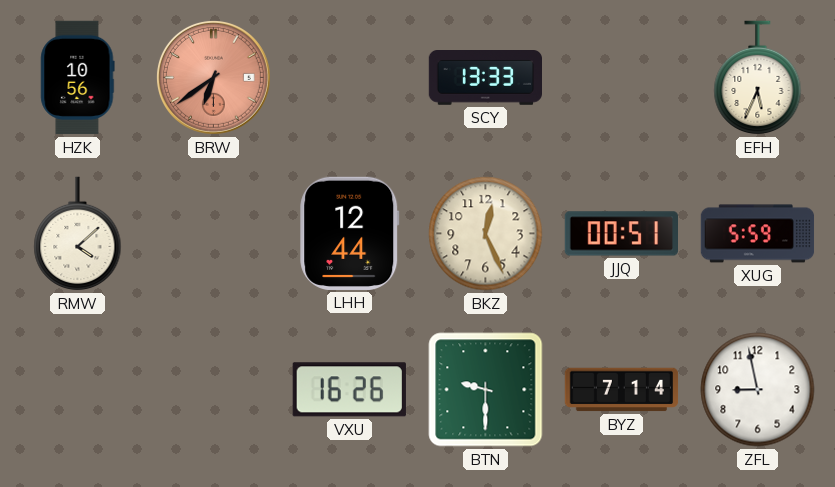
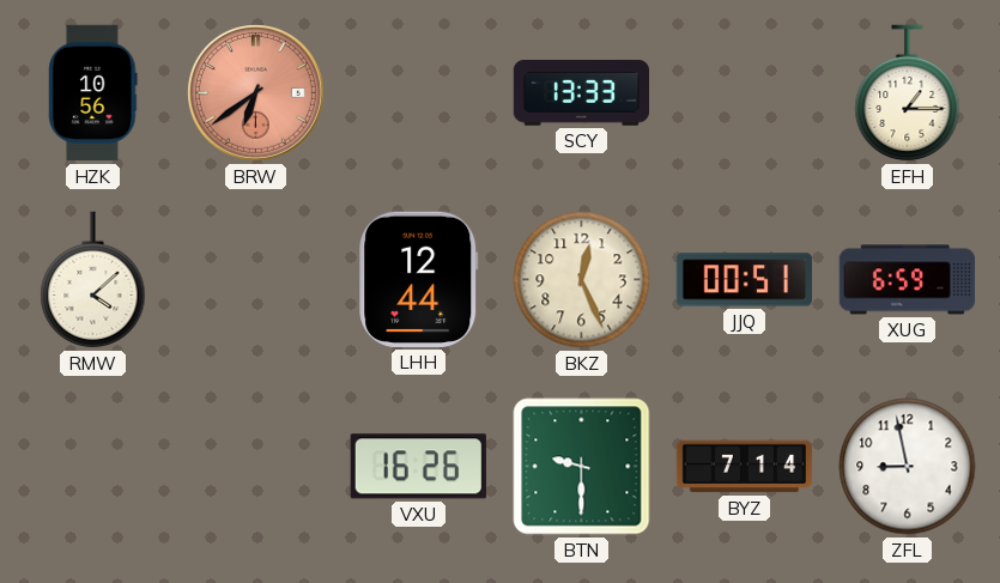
EFH: 5:34 -> 1:15
XUG: 5:59 -> 6:59
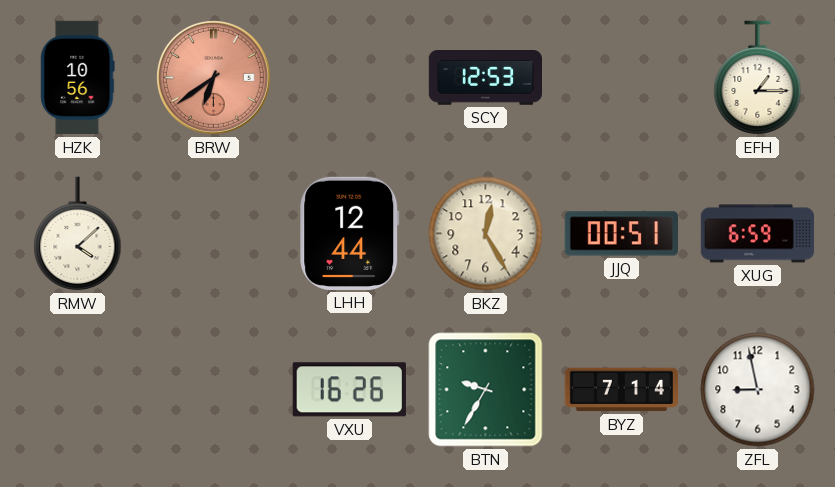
SCY: 13:33 -> 12:53
BKZ: 12:26 -> 12:25
BTN: 9:30 -> 9:35
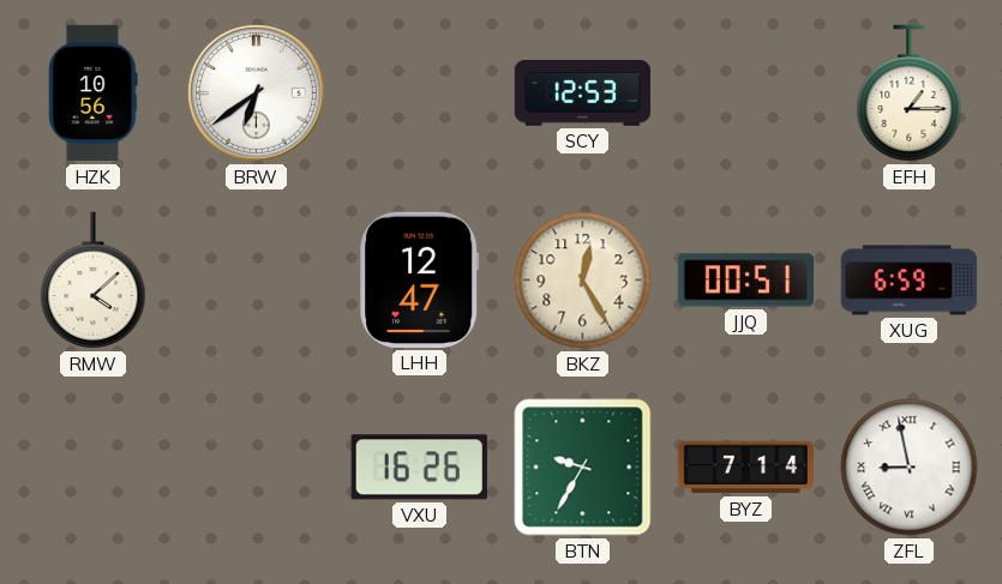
BRW dial: salmon -> white
LHH: 12:44 -> 12:47
ZFL numerals: Arabic -> Roman
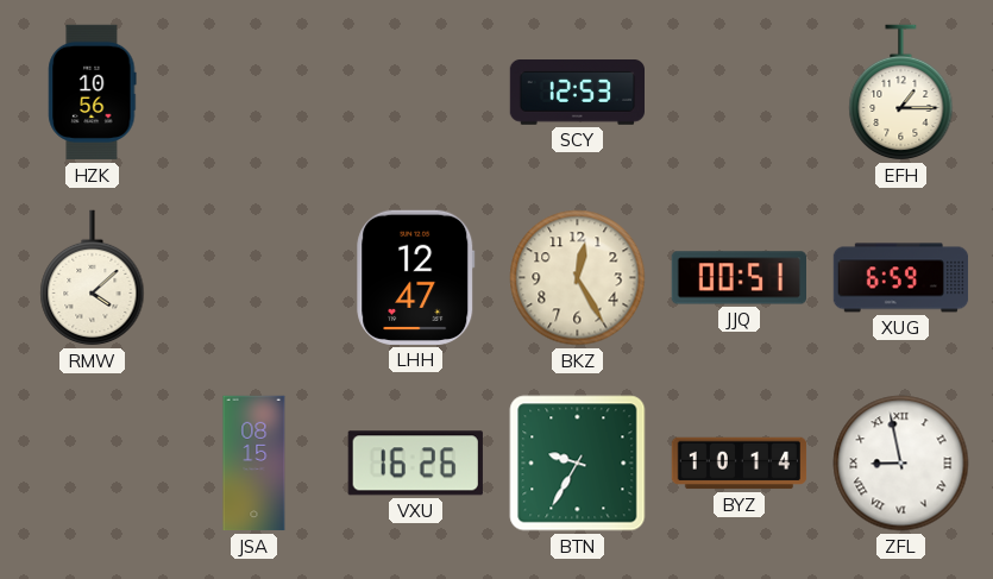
BRW: 6:39 -> none
JSA: none -> 08:15
BYZ: 7:14 -> 10:14
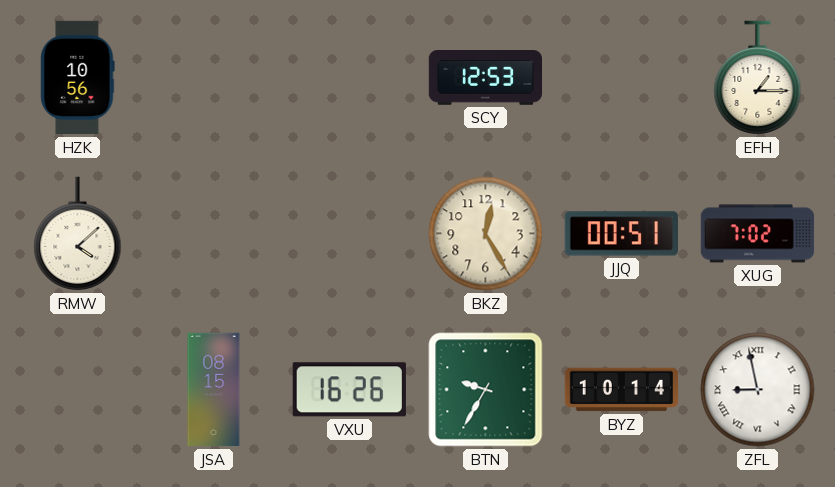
LHH: 12:47 -> none
XUG: 6:59 -> 7:02
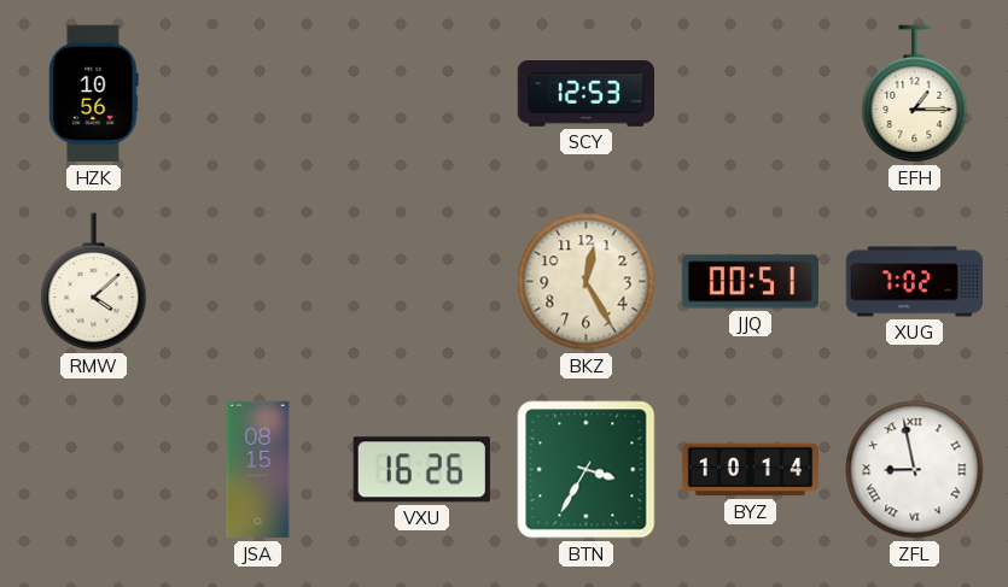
BTN: 9:35 -> 3:35
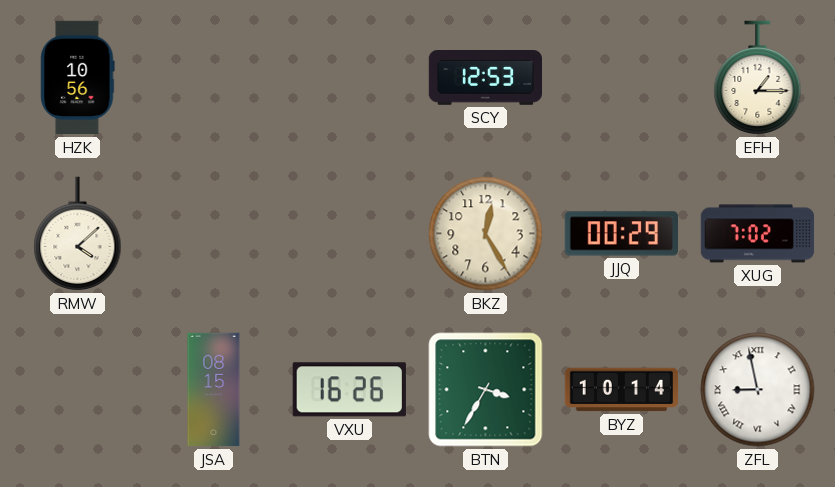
JJQ: 00:51 -> 00:29
